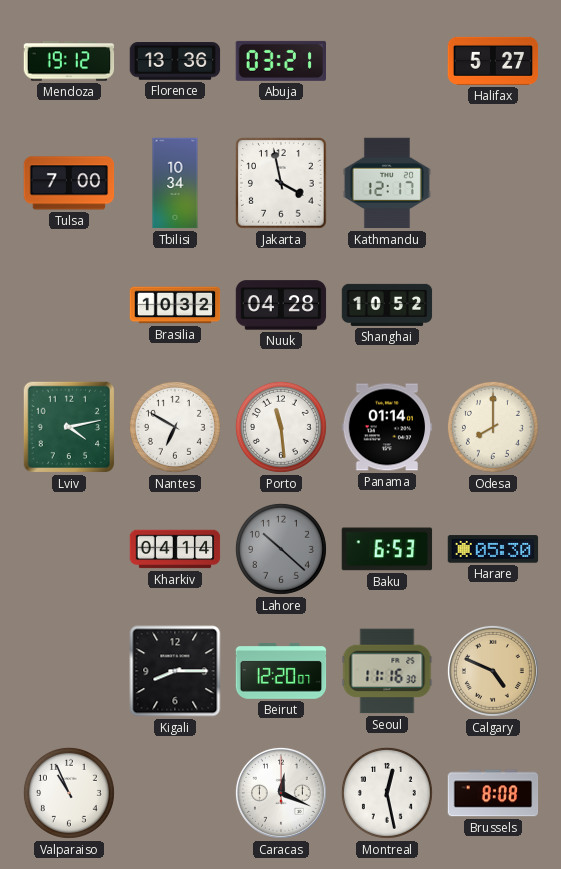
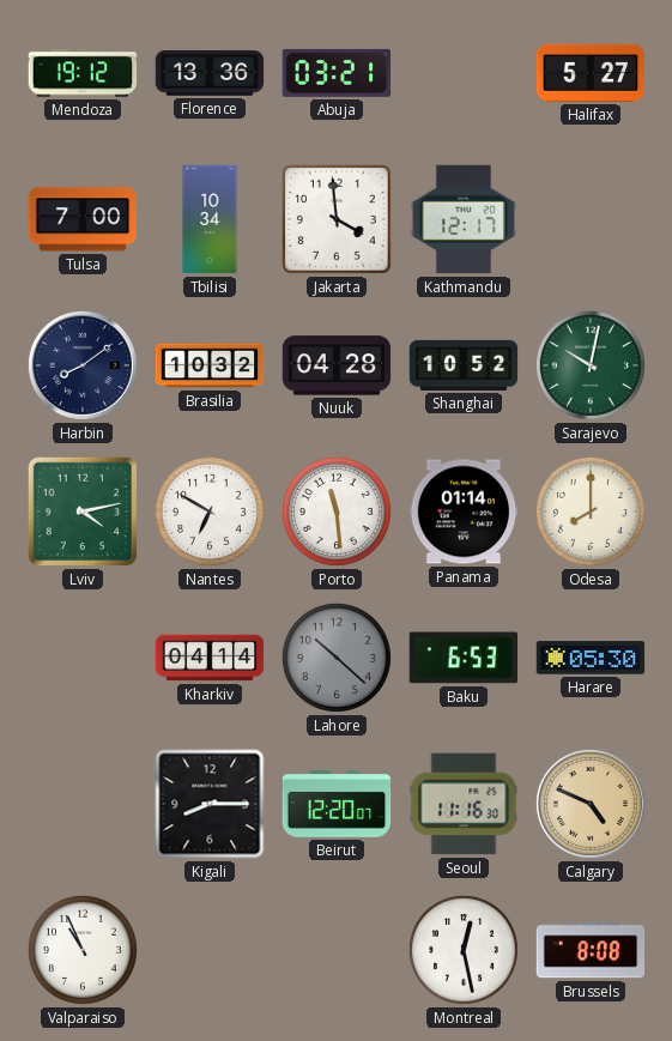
Jakarta: 3:58 -> 3:59
Harbin: none -> 8:09
Sarajevo: none -> 10:02
Caracas: 12:19 -> none
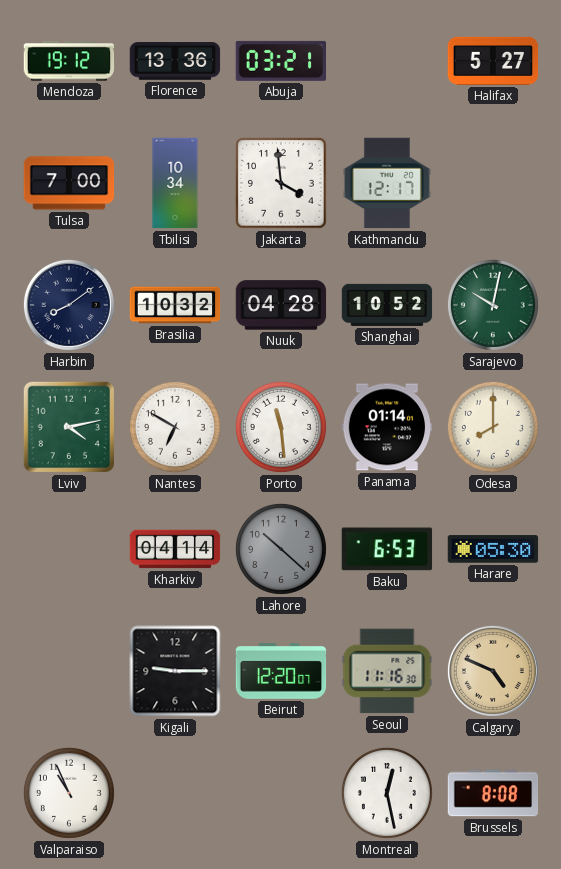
Kigali: 8:15 -> 9:15
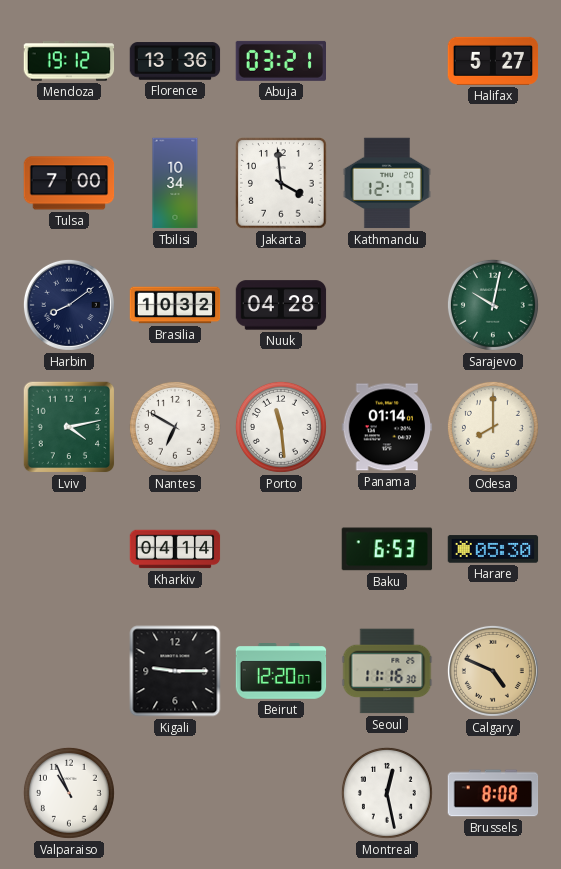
Shanghai: 10:52 -> none
Lahore: 10:22 -> none
